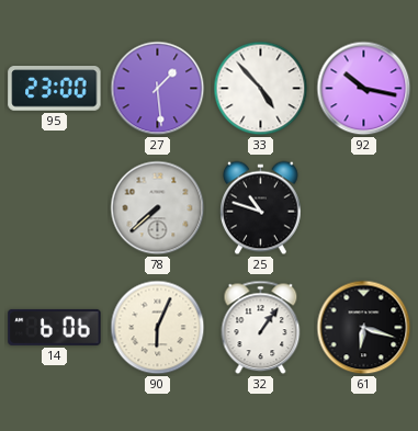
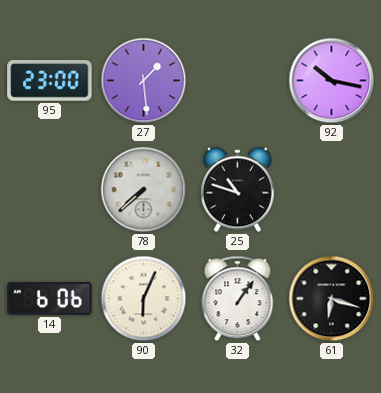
33: 4:53 -> none
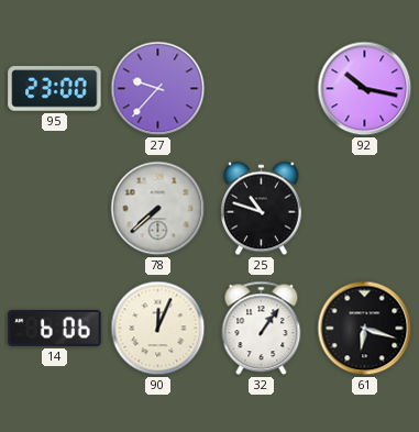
27: 1:29 -> 9:37
90: 6:04 -> 12:04
